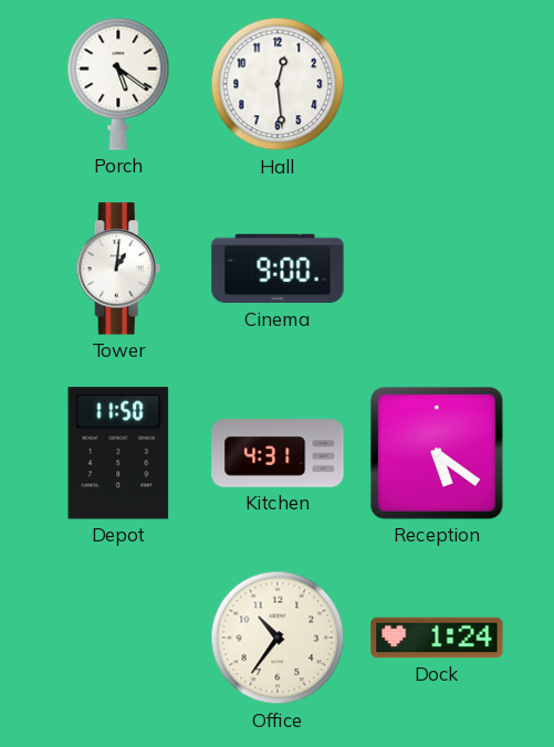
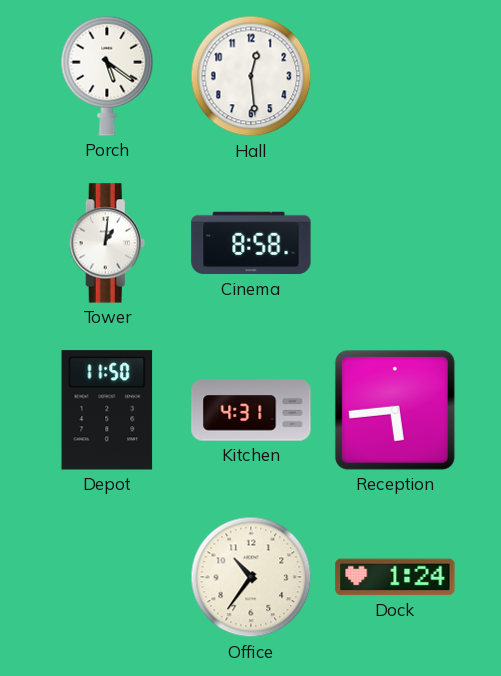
Cinema: 9:00 -> 8:58
Reception: 5:21 -> 5:44
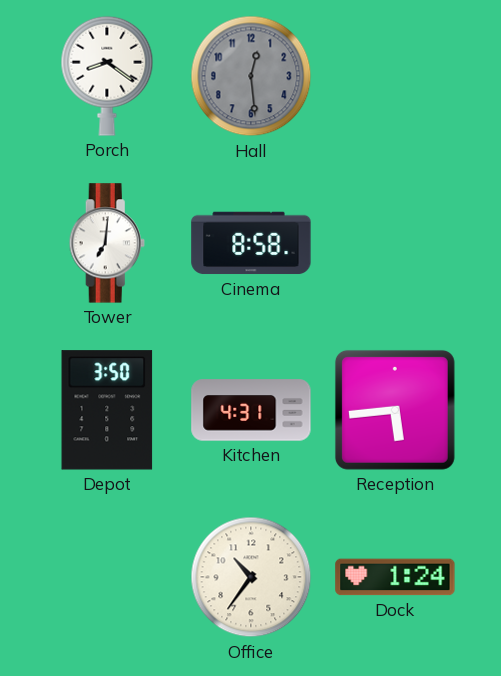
Porch: 5:21 -> 8:21
Hall dial: white -> grey
Tower: 1:01 -> 7:01
Depot: 11:50 -> 3:50
